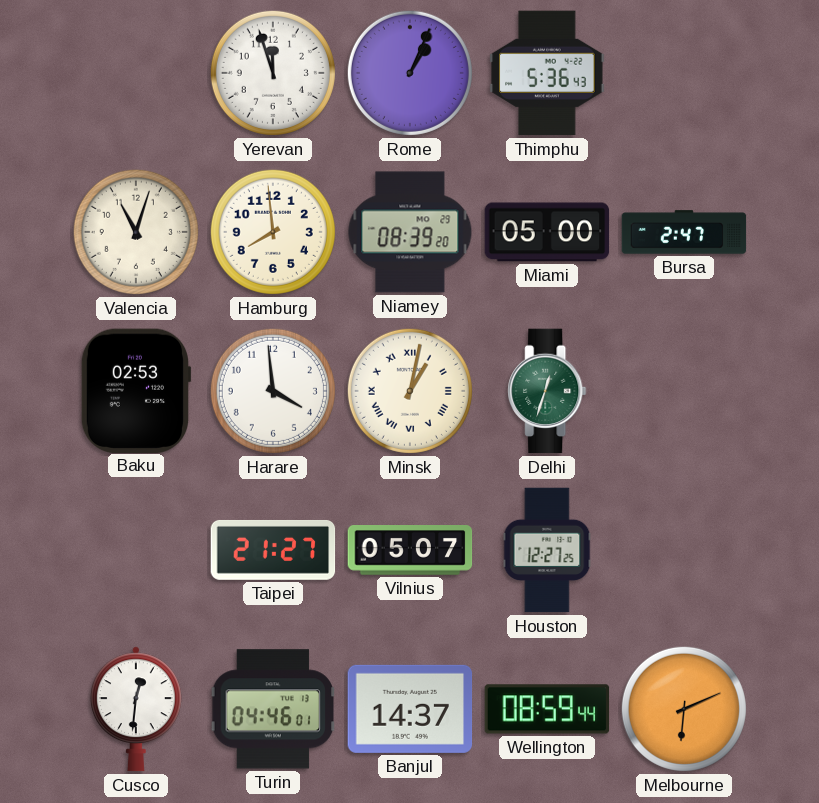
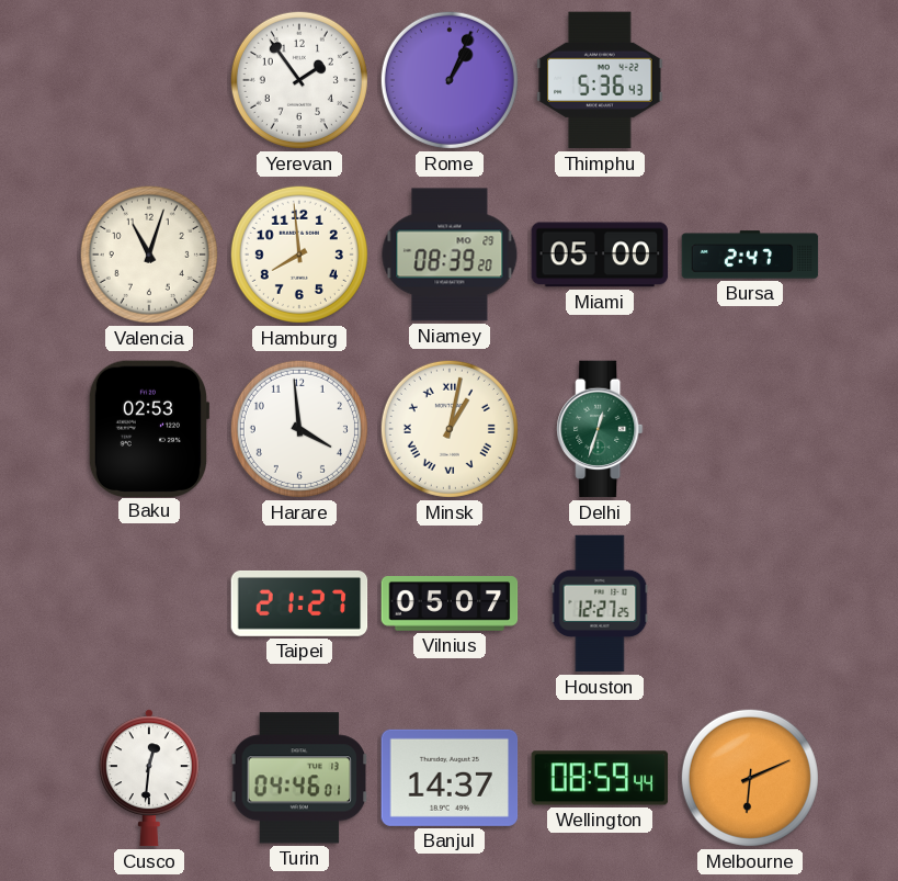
Yerevan: 11:57 -> 1:54
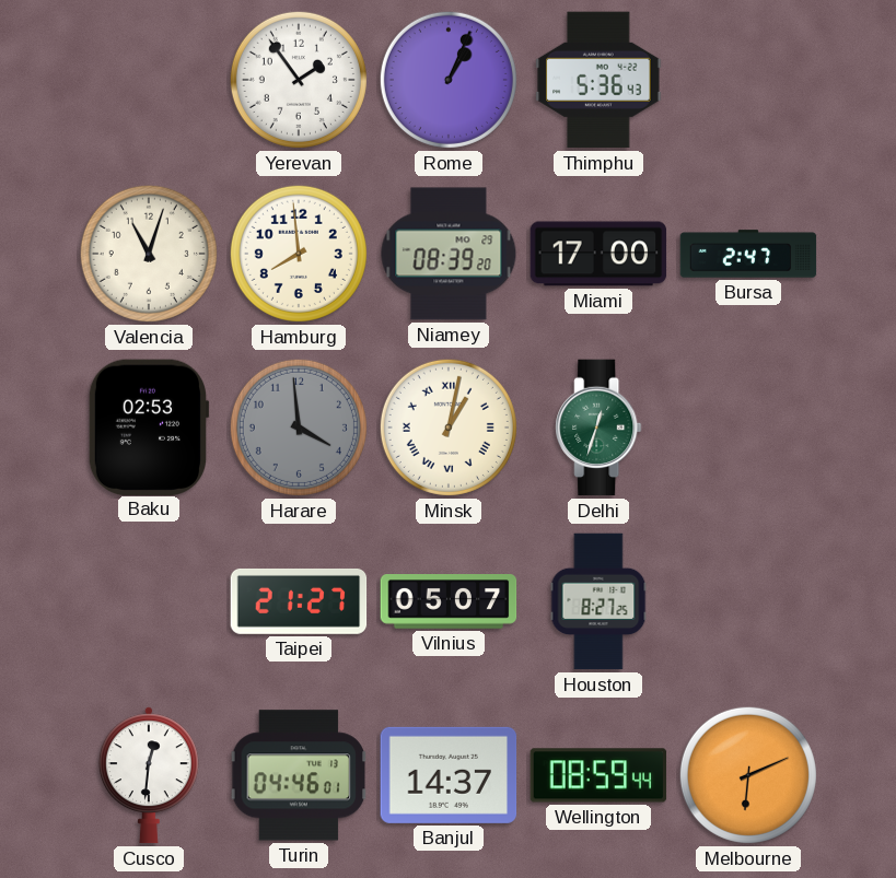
Miami: 05:00 -> 17:00
Harare dial: white -> grey
Houston: 12:27 -> 8:27
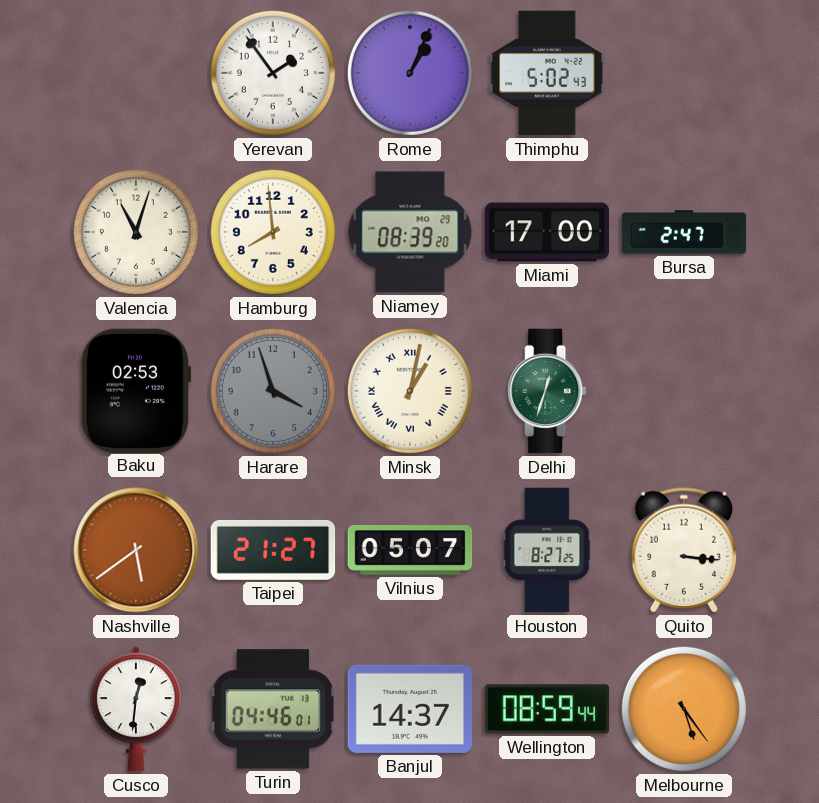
Thimphu: 5:36 -> 5:02
Harare: 3:59 -> 3:57
Nashville: none -> 5:39
Quito: none -> 3:16
Melbourne: 6:11 -> 5:24
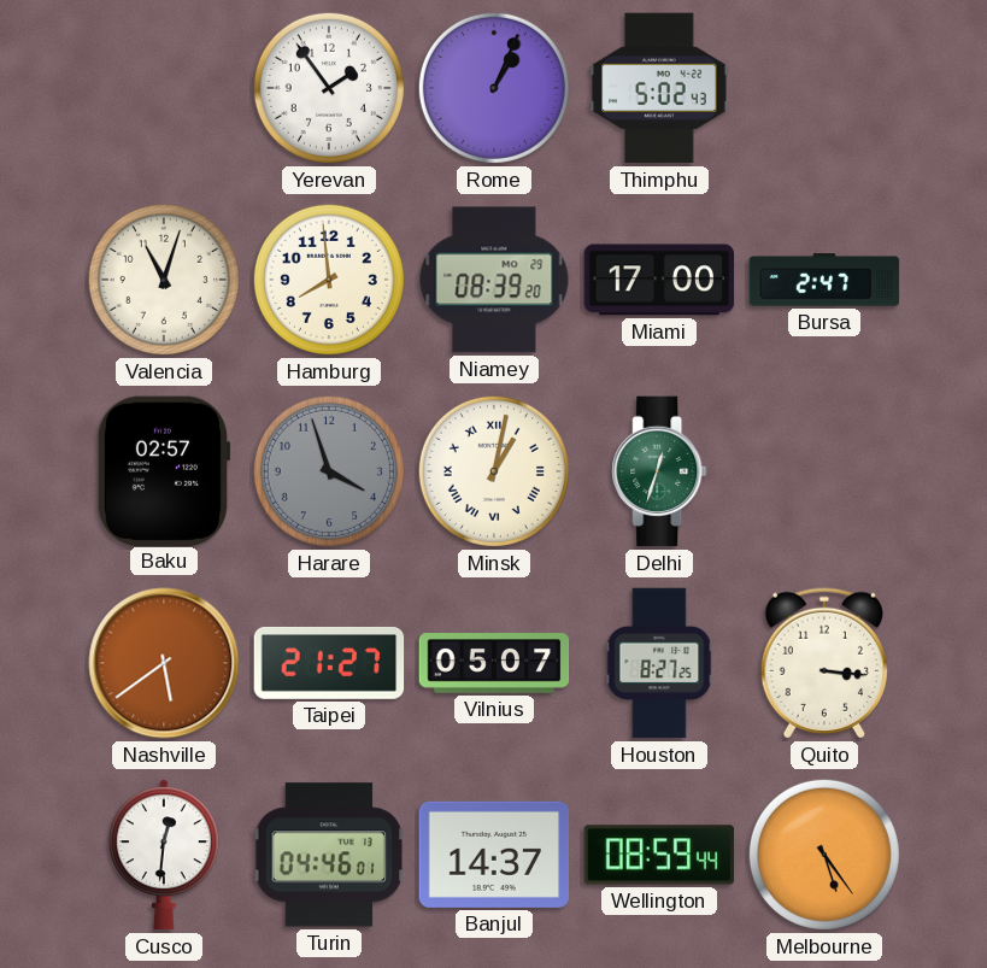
Baku: 02:53 -> 02:57
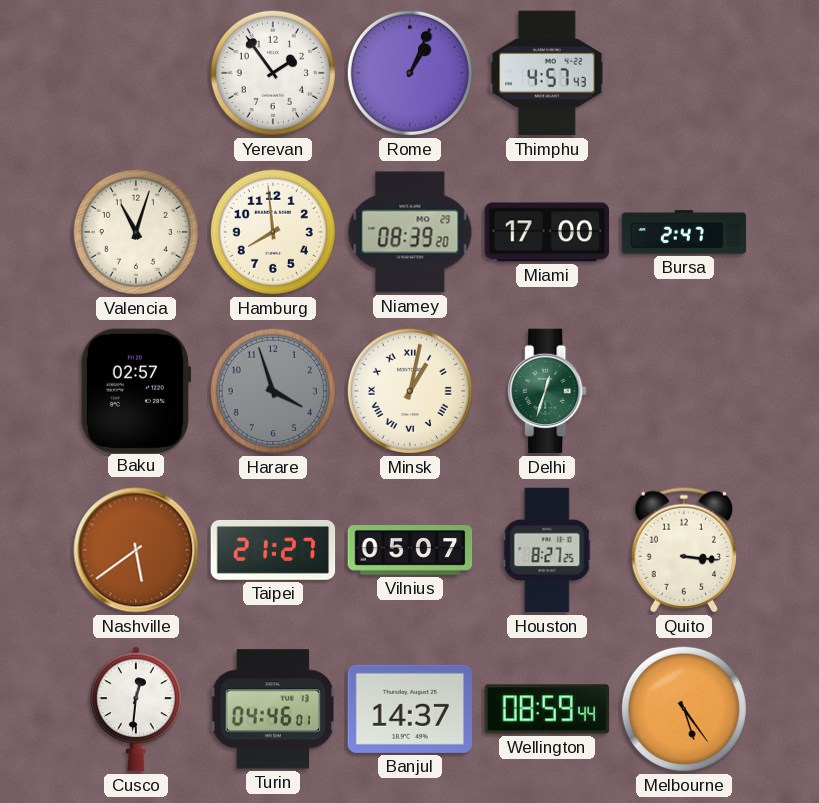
Thimphu: 5:02 -> 4:57
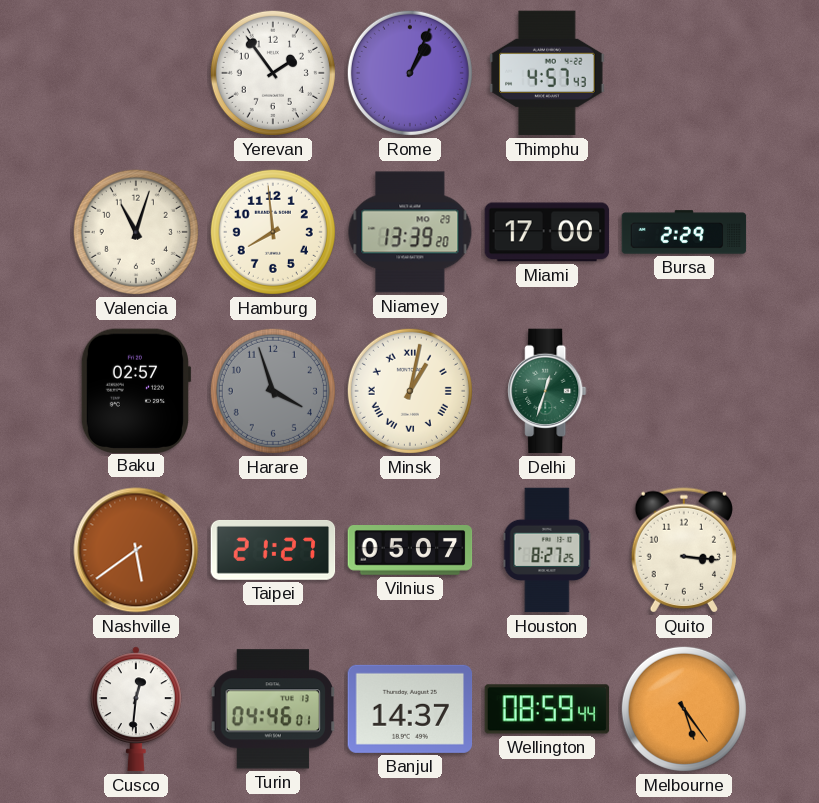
Niamey: 08:39 -> 13:39
Bursa: 2:47 -> 2:29
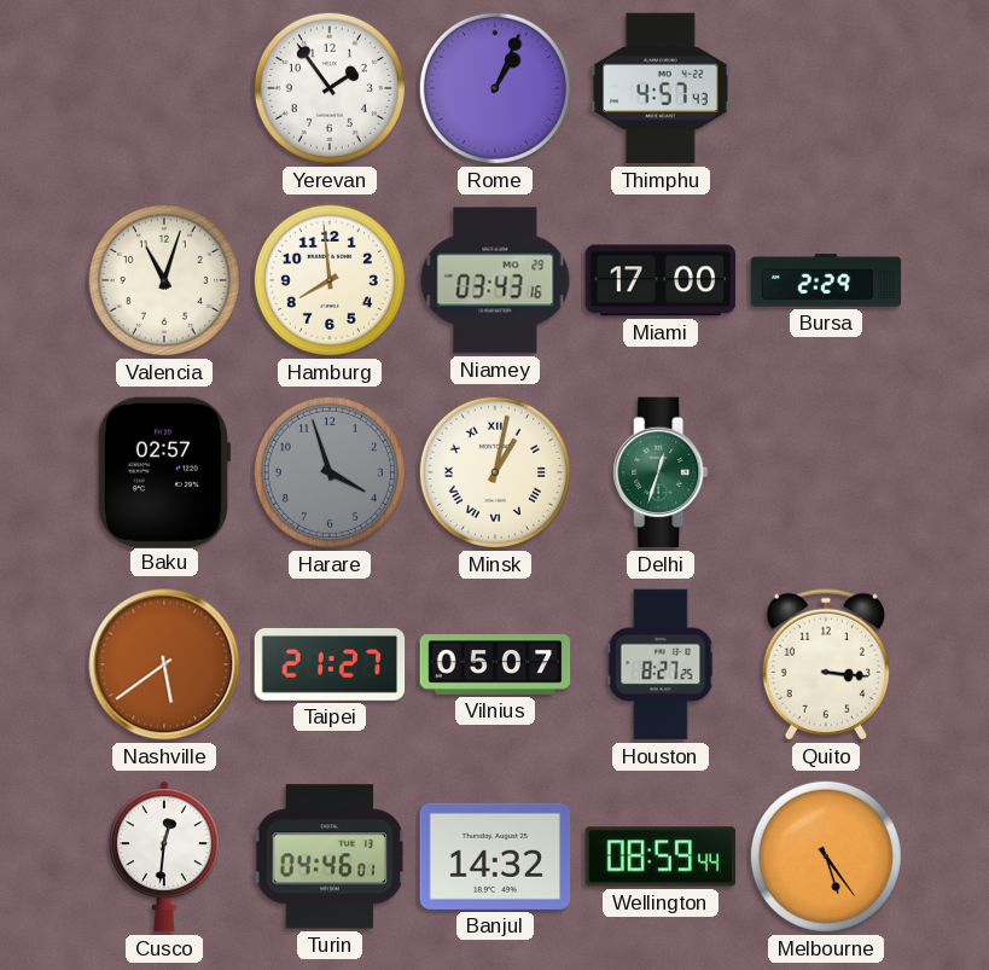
Niamey: 13:39 -> 03:43
Banjul: 14:37 -> 14:32
